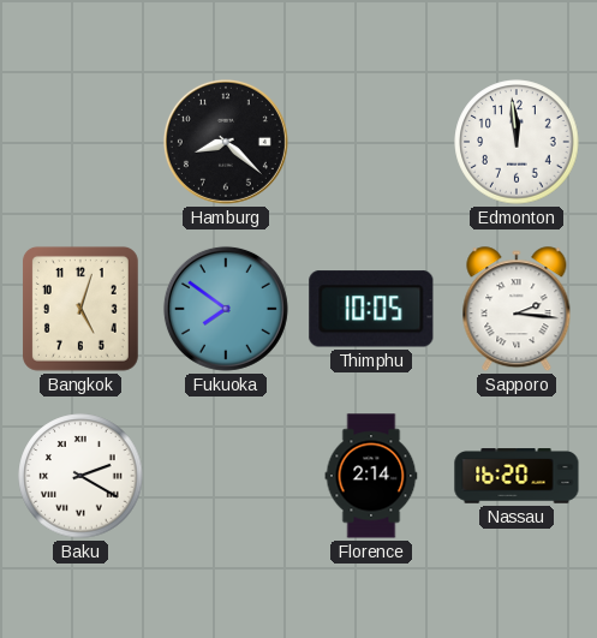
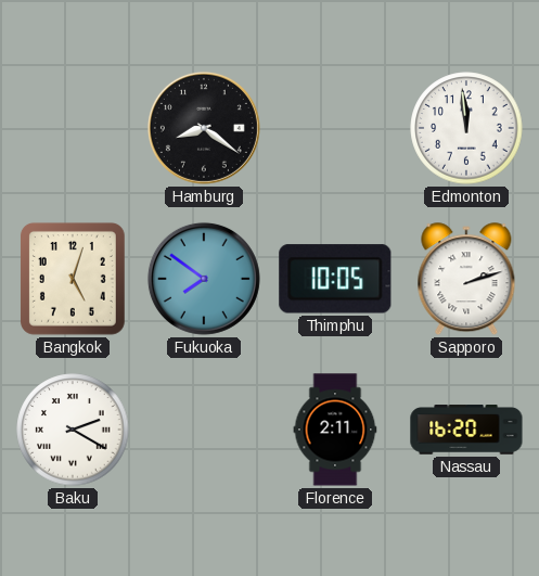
Hamburg: 8:22 -> 8:21
Sapporo: 2:16 -> 2:12
Florence: 2:14 -> 2:11
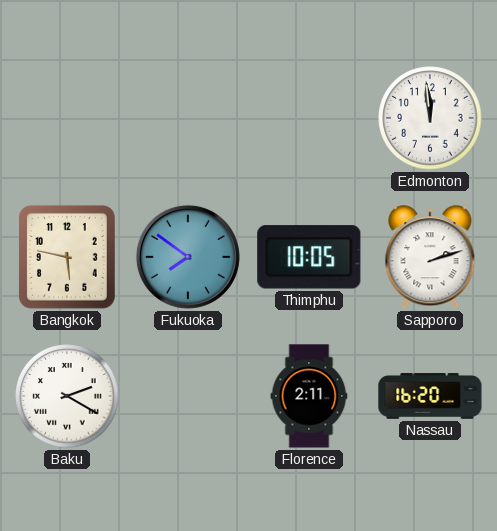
Hamburg: 8:21 -> none
Bangkok: 5:03 -> 5:47
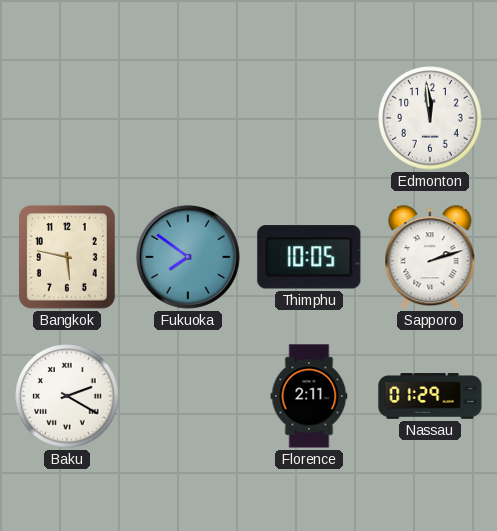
Nassau: 16:20 -> 01:29
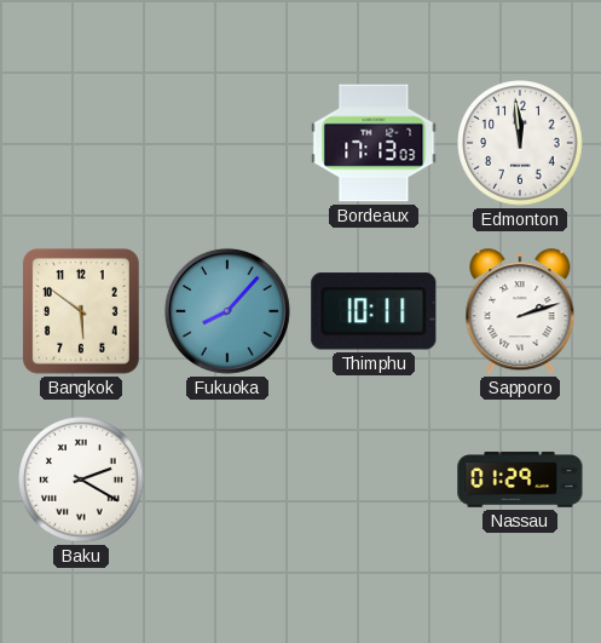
Bordeaux: none -> 17:13
Bangkok: 5:47 -> 5:51
Fukuoka: 7:51 -> 8:07
Thimphu: 10:05 -> 10:11
Florence: 2:11 -> none
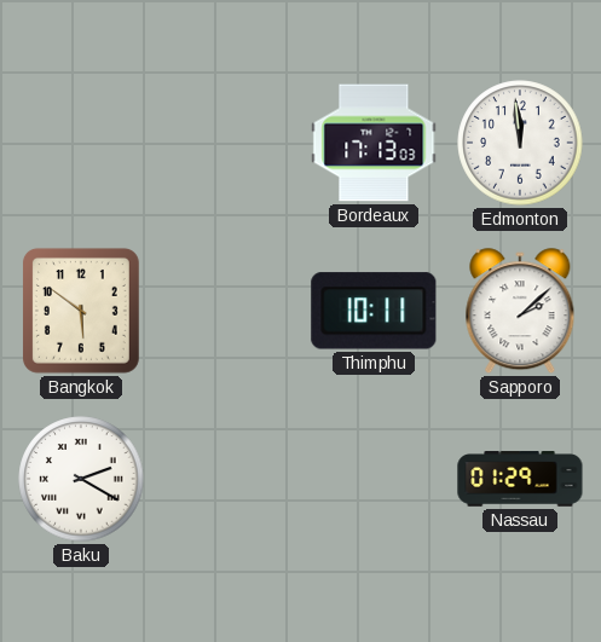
Fukuoka: 8:07 -> none
Sapporo: 2:12 -> 2:08
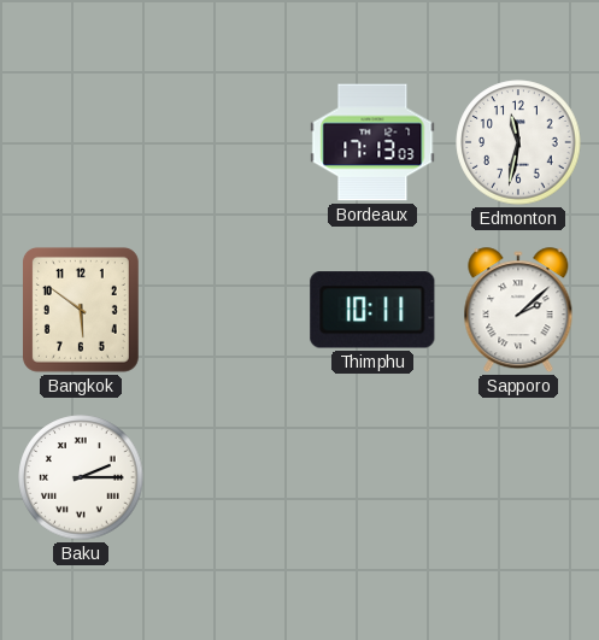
Edmonton: 11:59 -> 11:32
Baku: 2:20 -> 2:15
Nassau: 01:29 -> none
